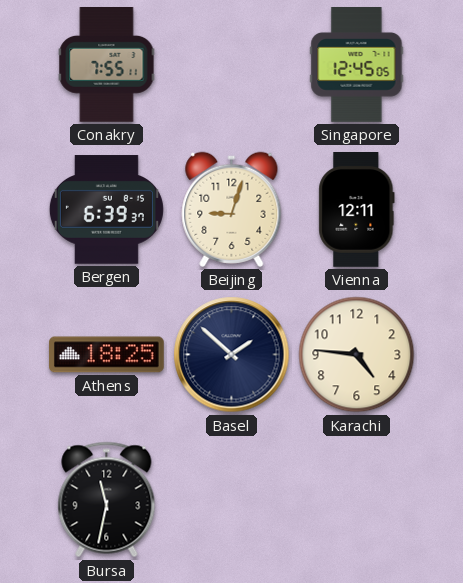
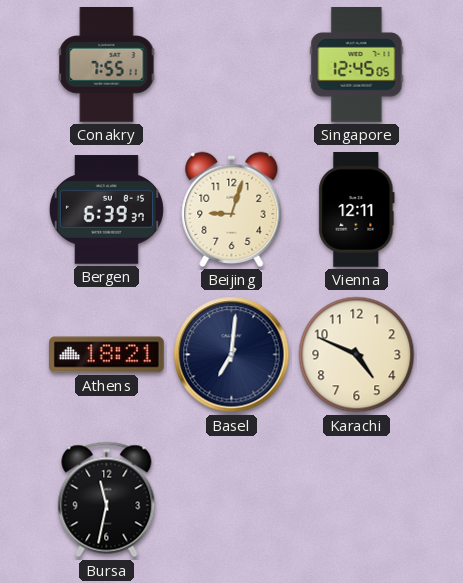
Athens: 18:25 -> 18:21
Basel: 1:52 -> 7:01
Karachi: 4:46 -> 4:49
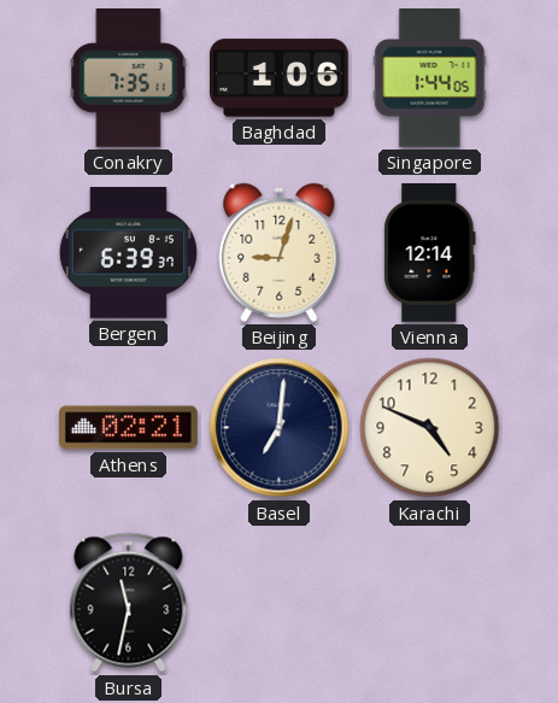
Conakry: 7:55 -> 7:35
Baghdad: none -> 1:06
Singapore: 12:45 -> 1:44
Vienna: 12:11 -> 12:14
Athens: 18:21 -> 02:21
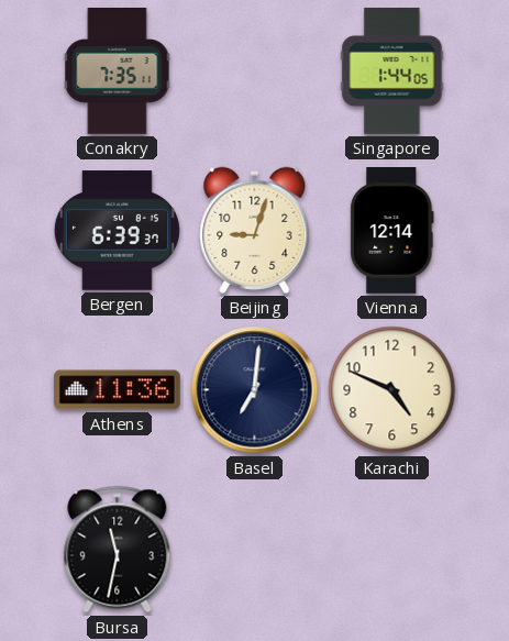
Baghdad: 1:06 -> none
Athens: 02:21 -> 11:36
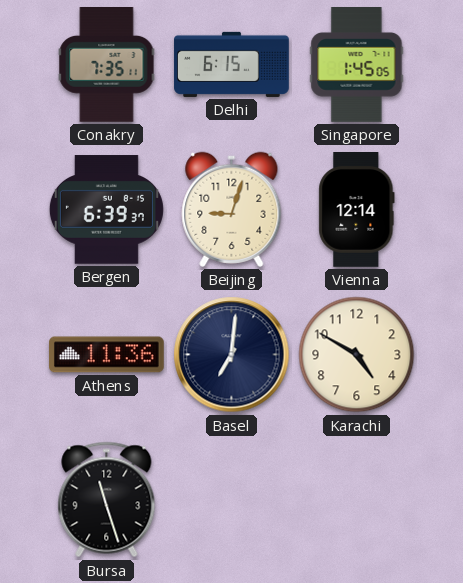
Delhi: none -> 6:15
Singapore: 1:44 -> 1:45
Karachi: 4:49 -> 4:50
Bursa: 11:32 -> 11:27
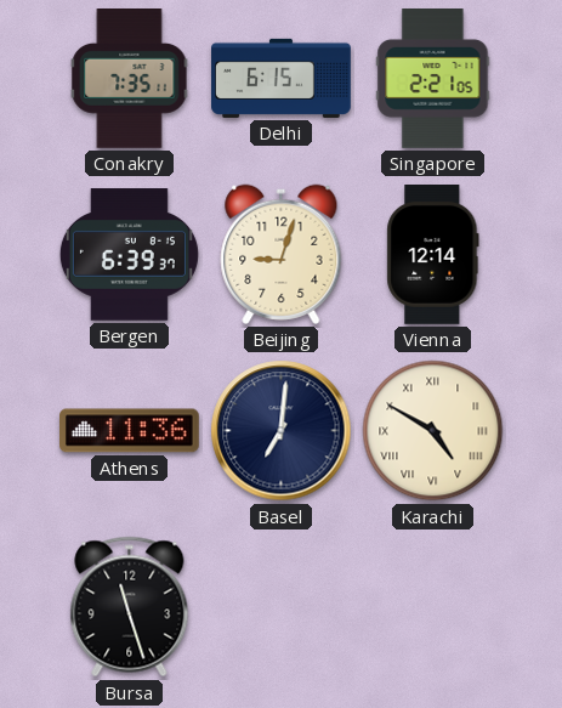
Singapore: 1:45 -> 2:21
Karachi numerals: Arabic -> Roman
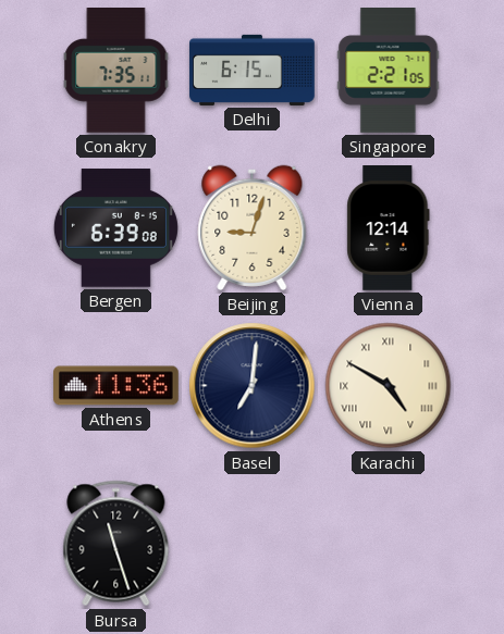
Bergen: 6:39:37 -> 6:39:08
